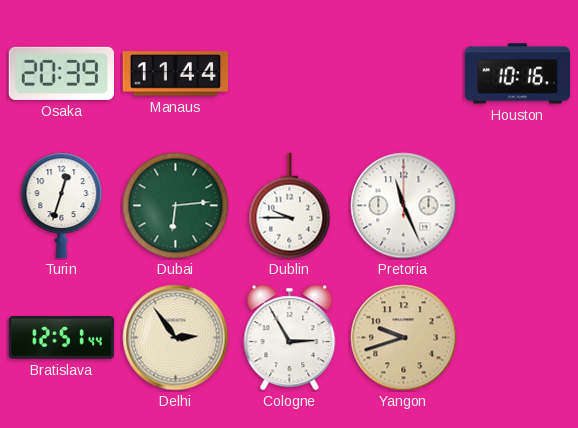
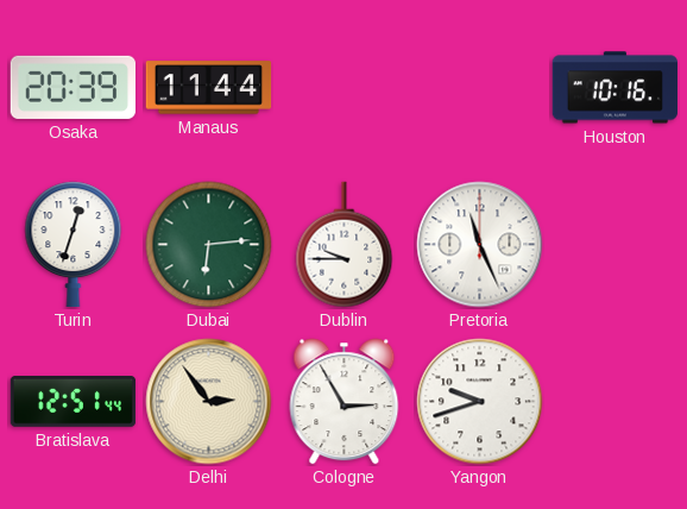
Yangon dial: champagne -> white
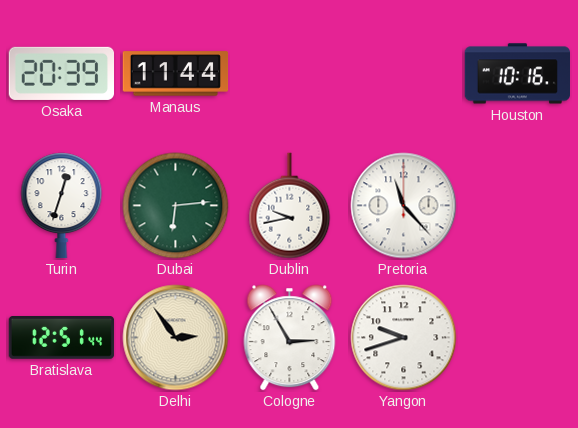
Dublin: 9:45 -> 9:43
Pretoria: 11:26 -> 11:23
